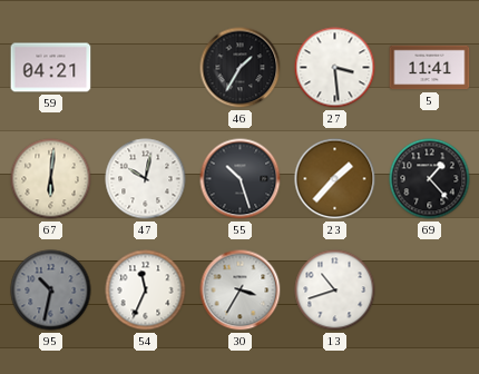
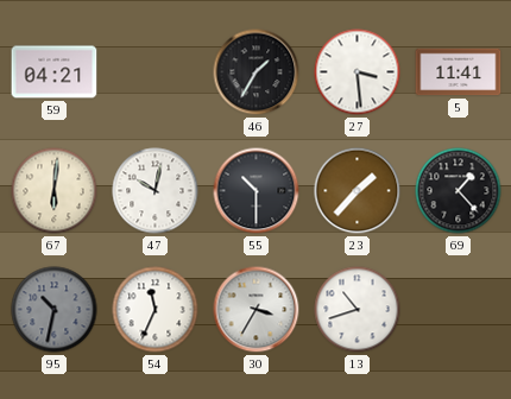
55: 10:27 -> 10:30
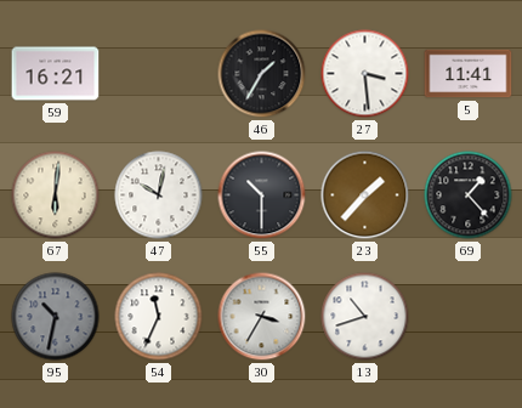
59: 04:21 -> 16:21
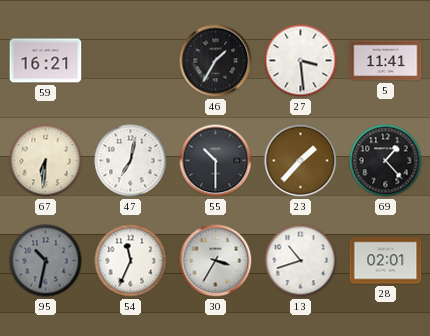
67: 6:01 -> 6:31
47: 10:02 -> 7:02
28: none -> 02:01
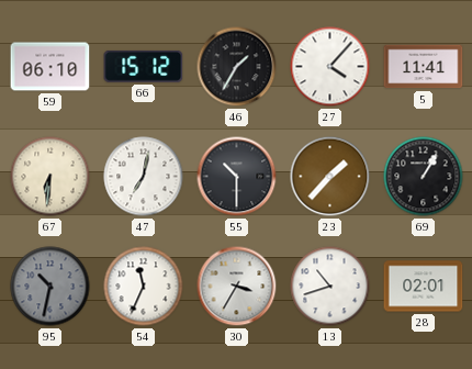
59: 16:21 -> 06:10
66: none -> 15:12
27: 3:29 -> 4:07
69: 1:23 -> 1:05
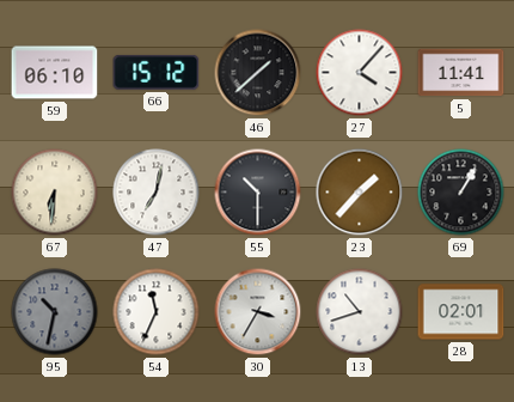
46: 1:35 -> 1:38
